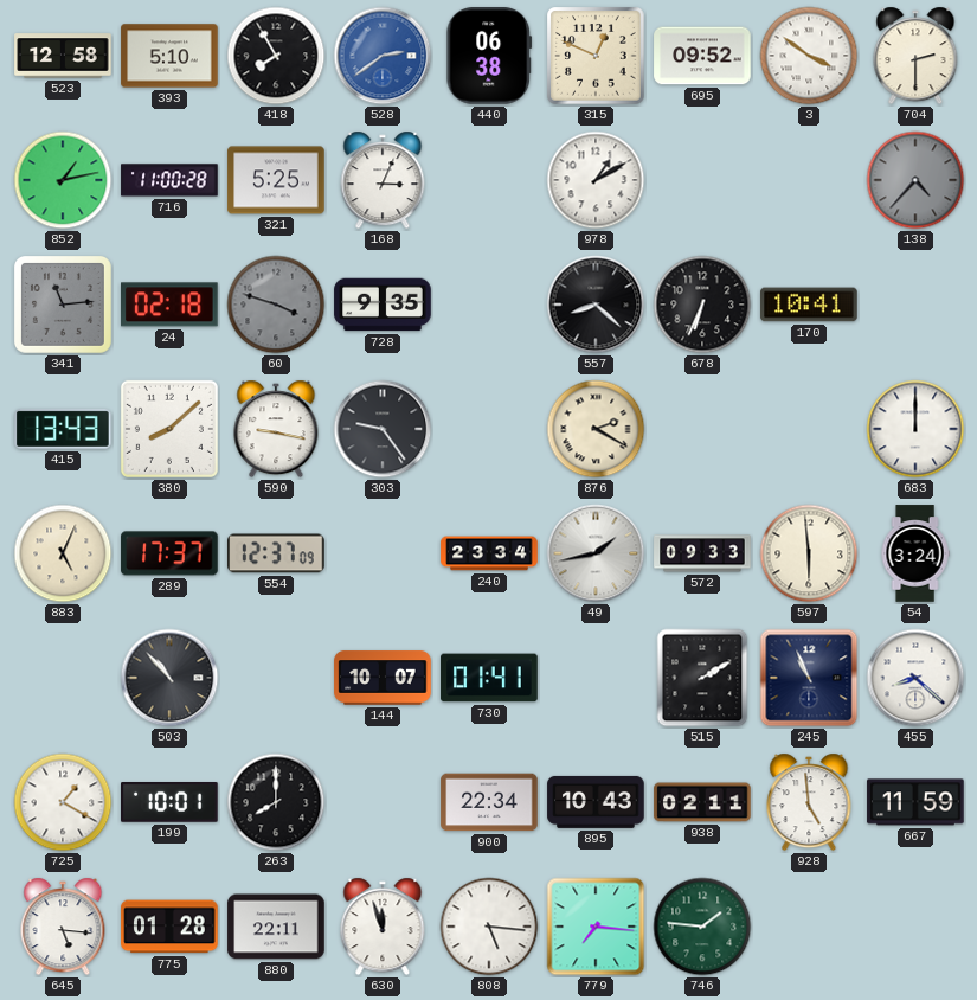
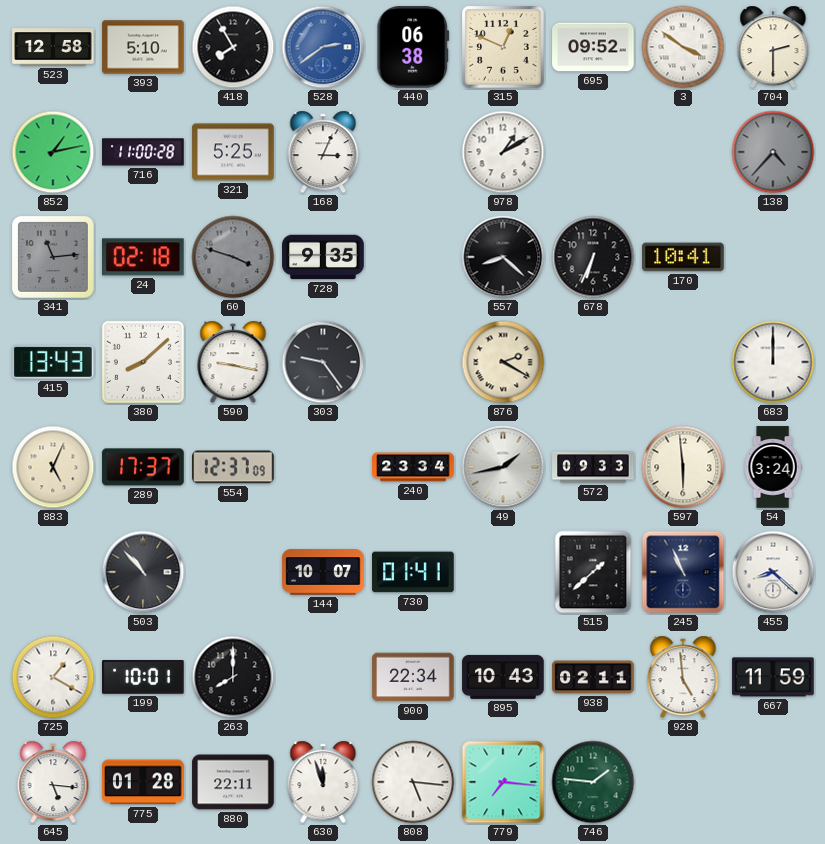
515: 2:10 -> 1:38
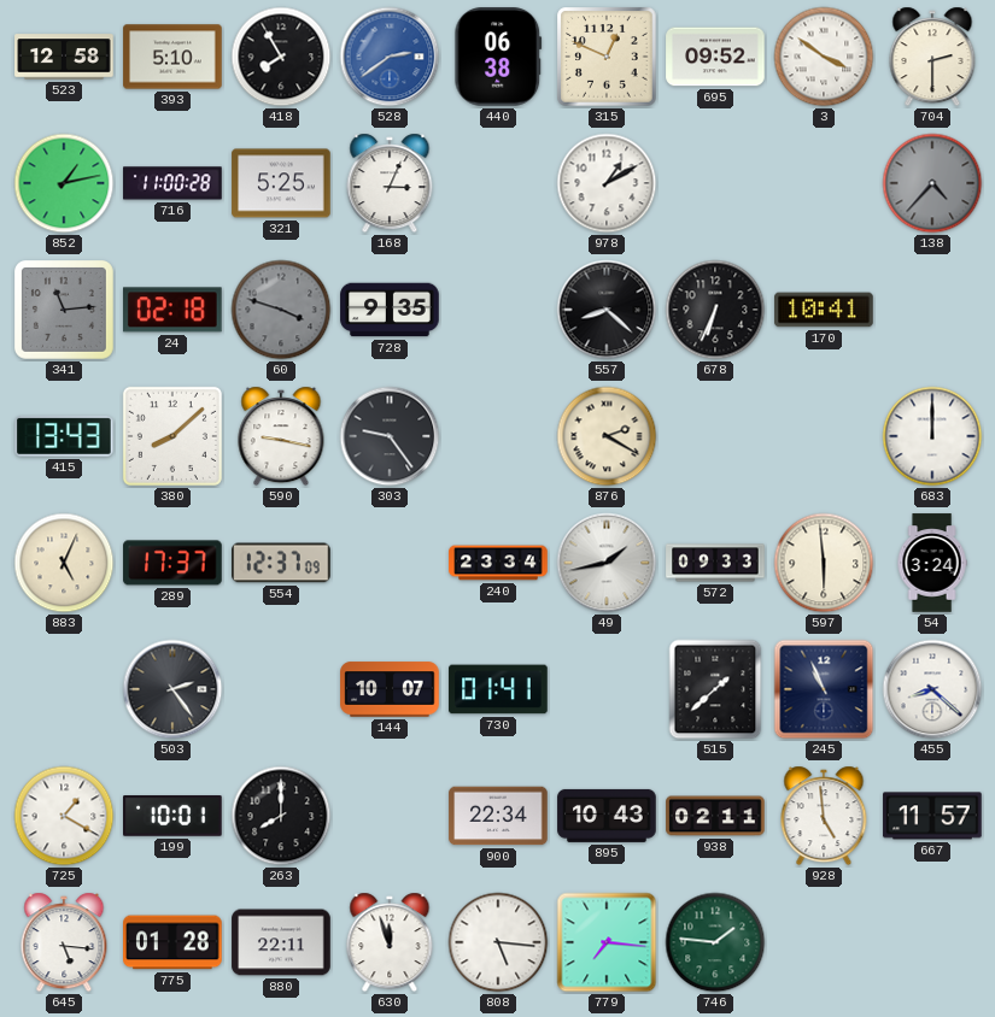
503: 10:53 -> 2:24
667: 11:59 -> 11:57
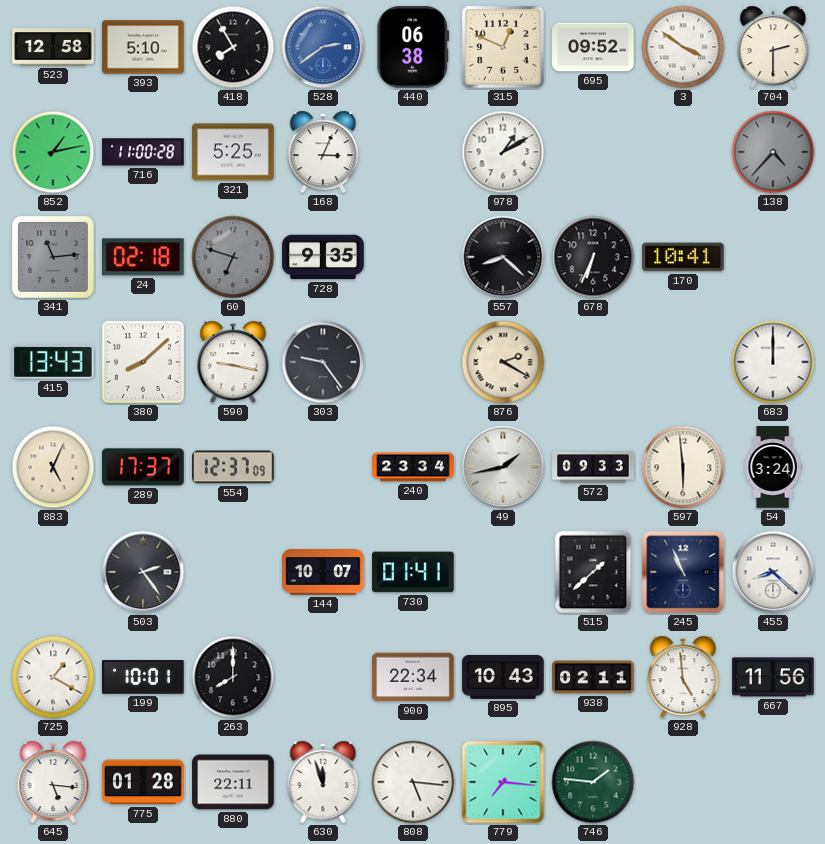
60: 3:48 -> 6:48
667: 11:57 -> 11:56
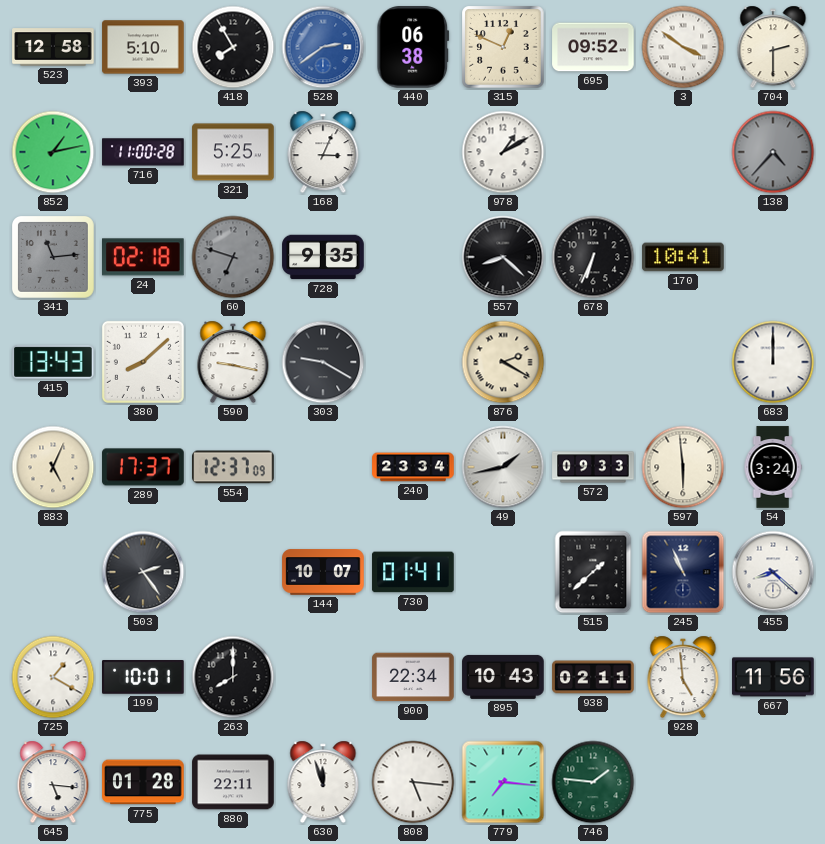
303: 9:24 -> 9:20
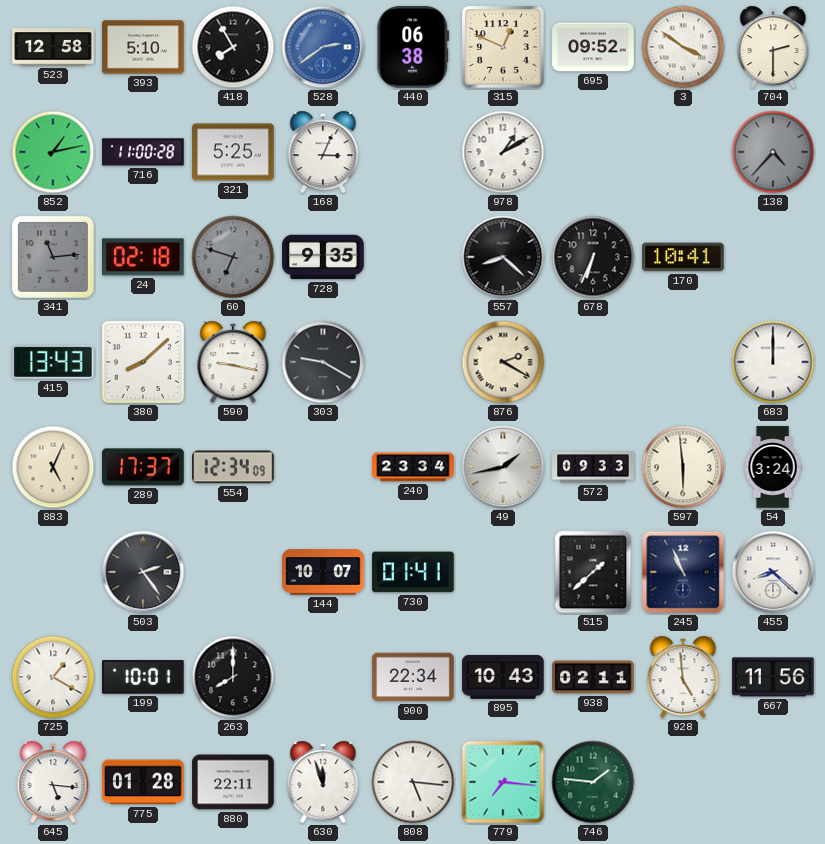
554: 12:37 -> 12:34
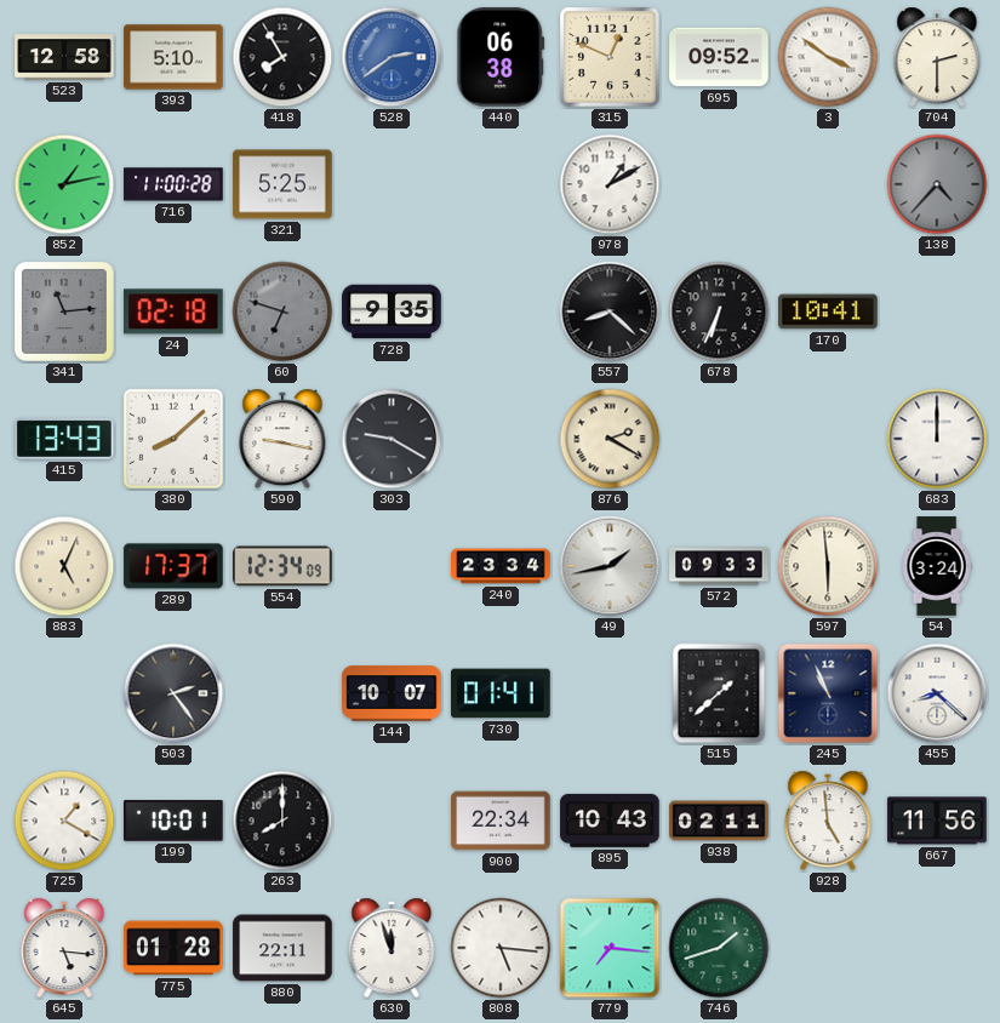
168: 3:04 -> none
746: 1:46 -> 1:42
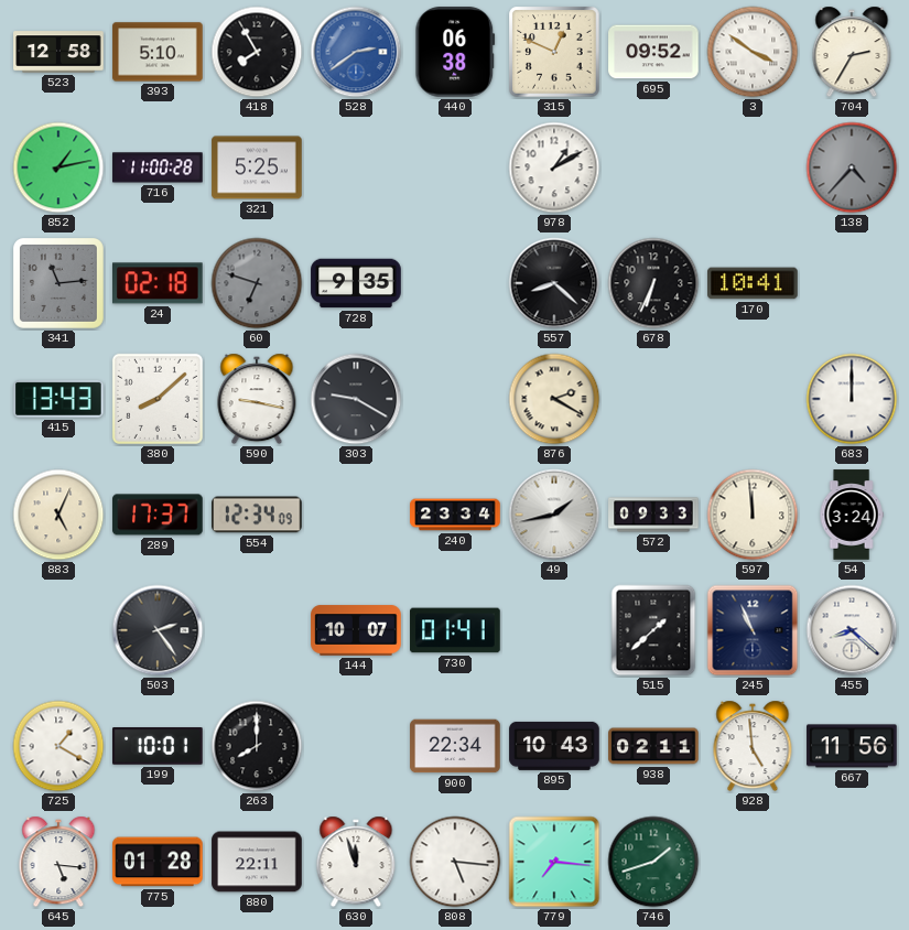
704: 2:30 -> 2:35
597: 5:59 -> 11:59
